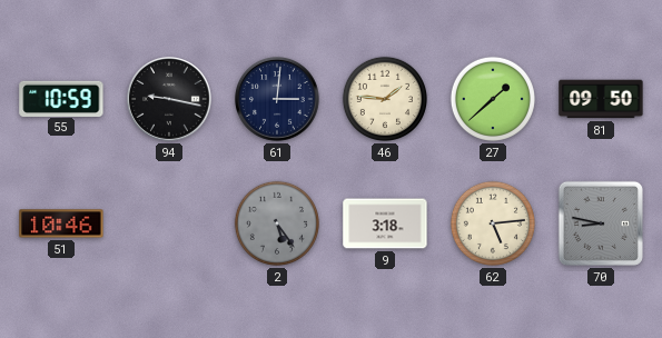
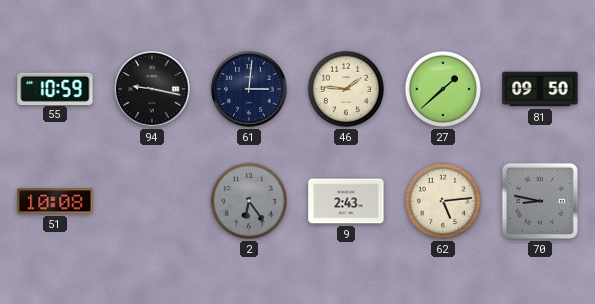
51: 10:46 -> 10:08
2: 5:24 -> 6:24
9: 3:18 -> 2:43
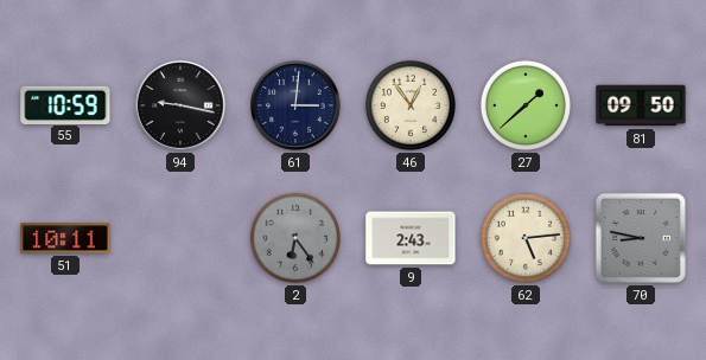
46: 1:46 -> 12:54
51: 10:08 -> 10:11
